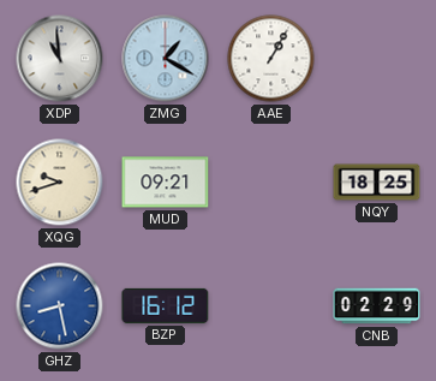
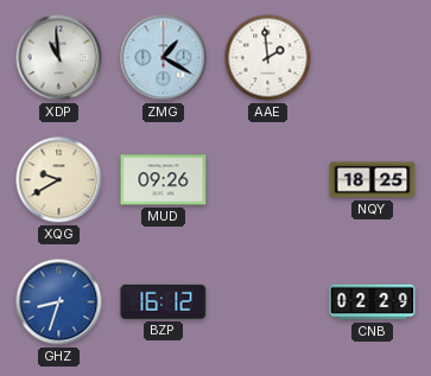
AAE: 1:05 -> 1:59
XQG: 9:42 -> 9:40
MUD: 09:21 -> 09:26
GHZ: 8:28 -> 8:33
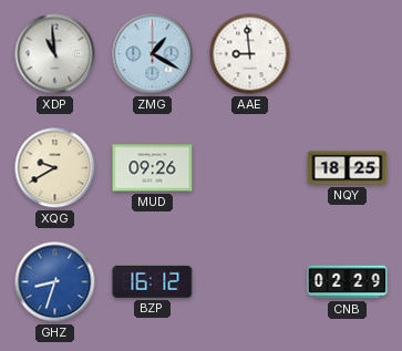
AAE: 1:59 -> 8:59
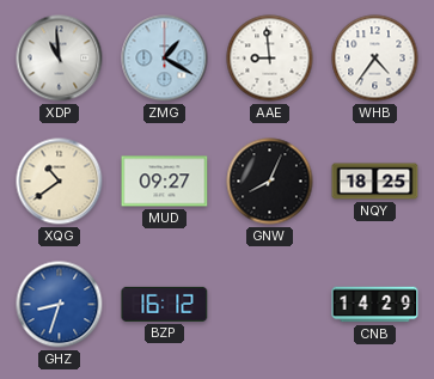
WHB: none -> 4:36
XQG: 9:40 -> 10:39
MUD: 09:26 -> 09:27
GNW: none -> 8:04
CNB: 02:29 -> 14:29
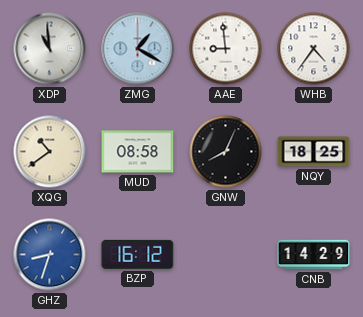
MUD: 09:27 -> 08:58
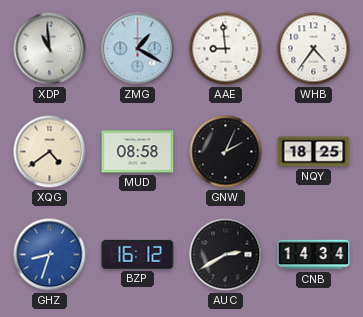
XQG: 10:39 -> 4:39
GNW: 8:04 -> 2:04
AUC: none -> 2:40
CNB: 14:29 -> 14:34
